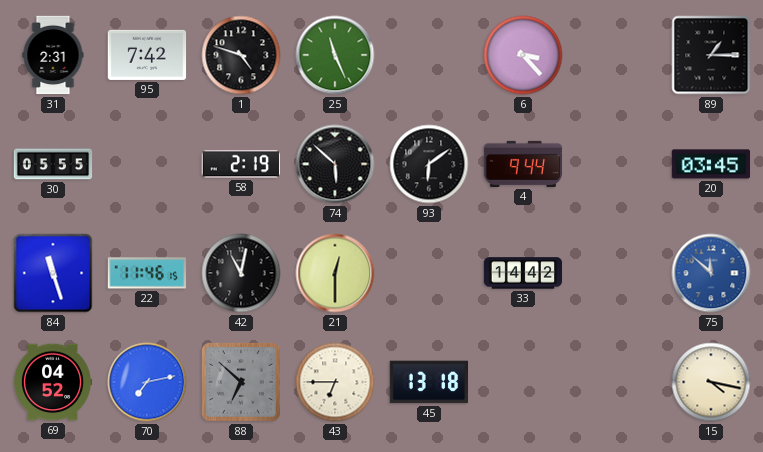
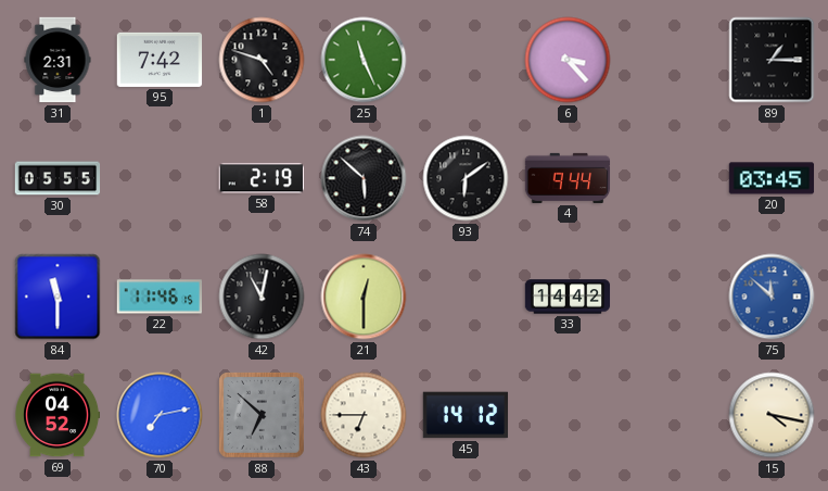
84: 11:27 -> 11:30
45: 13:18 -> 14:12
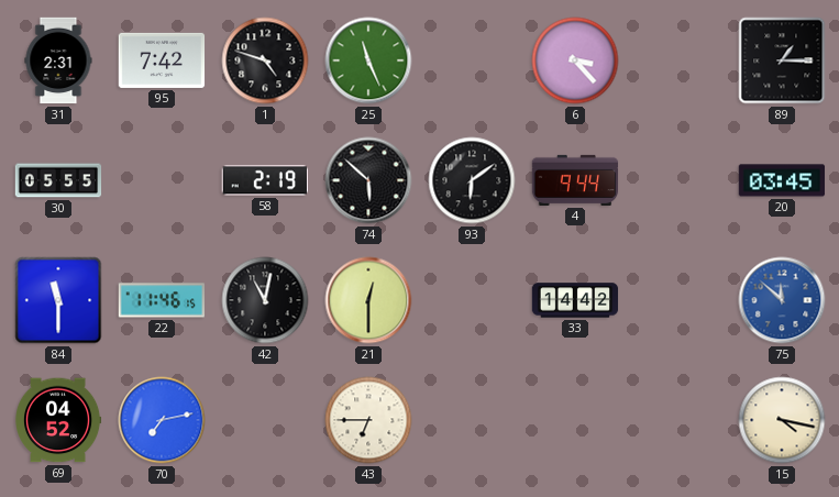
88: 6:52 -> none
45: 14:12 -> none
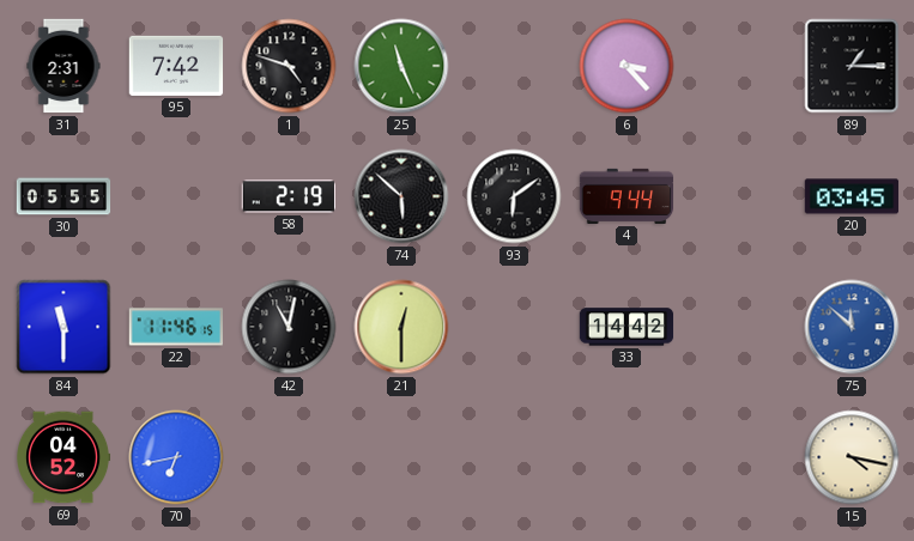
70: 7:13 -> 6:43
43: 6:45 -> none
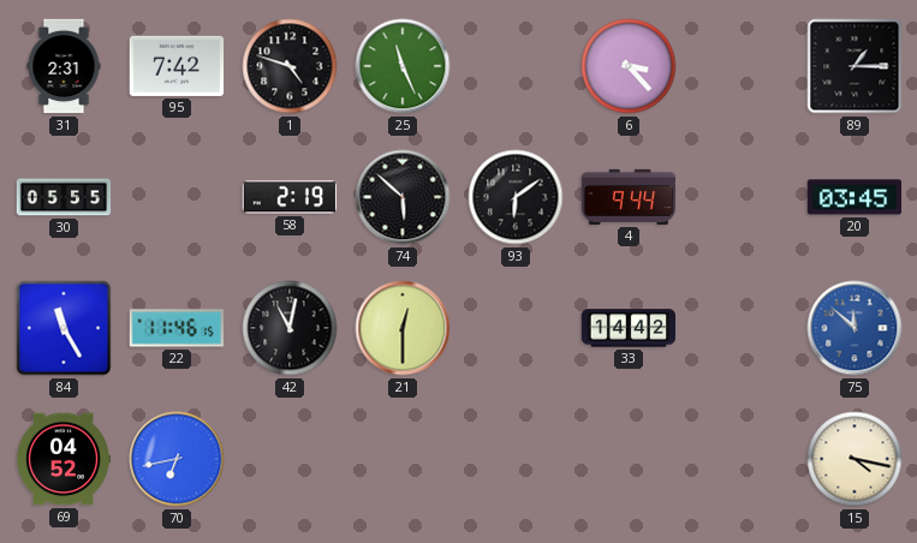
84: 11:30 -> 11:25
